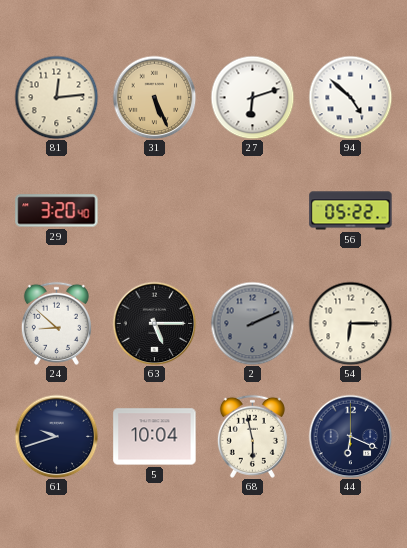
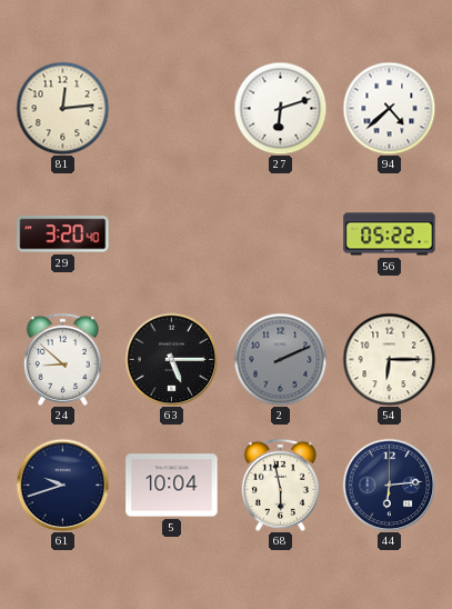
31: 5:26 -> none
94: 4:52 -> 4:38
44: 6:19 -> 6:14
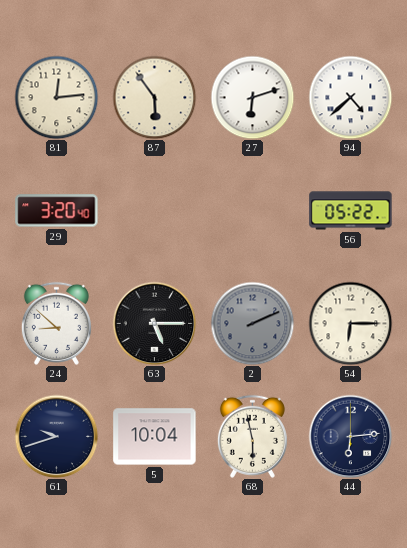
87: none -> 5:54
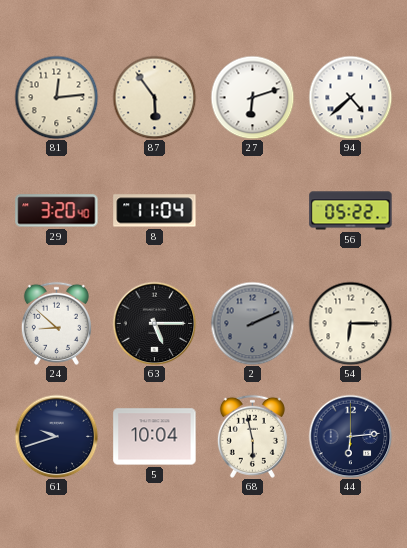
8: none -> 11:04
